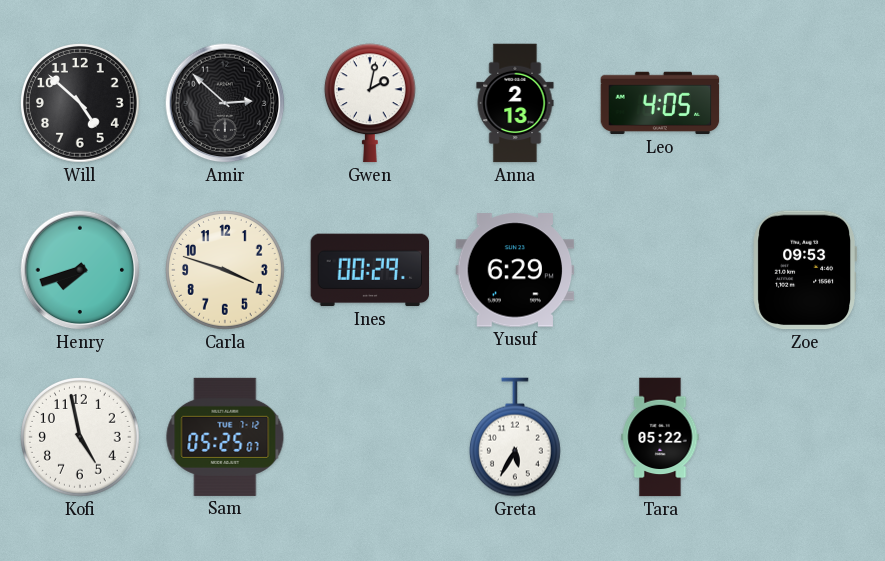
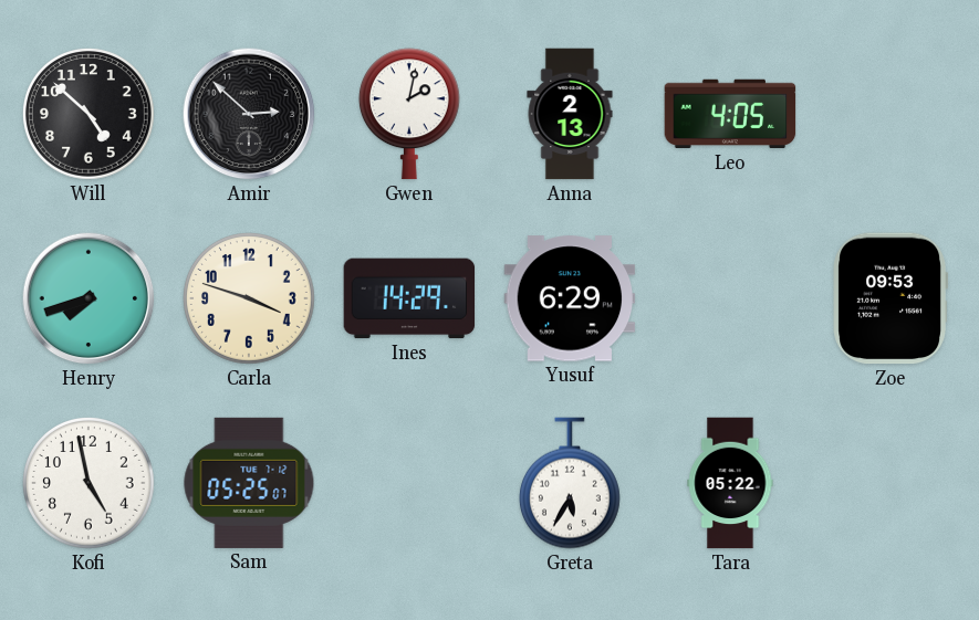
Ines: 00:29 -> 14:29
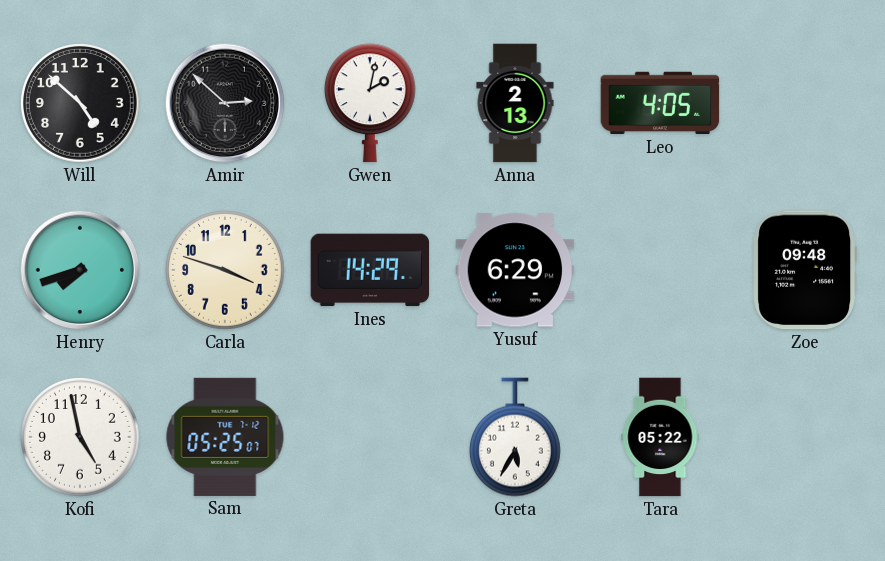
Zoe: 09:53 -> 09:48
